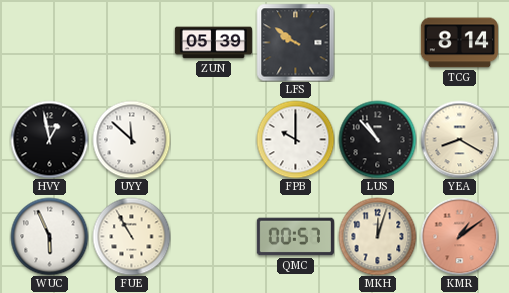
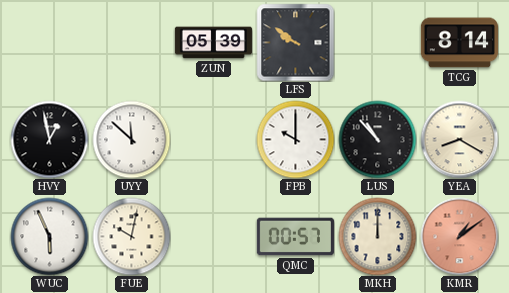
FUE: 10:55 -> 10:02
MKH: 12:03 -> 12:00
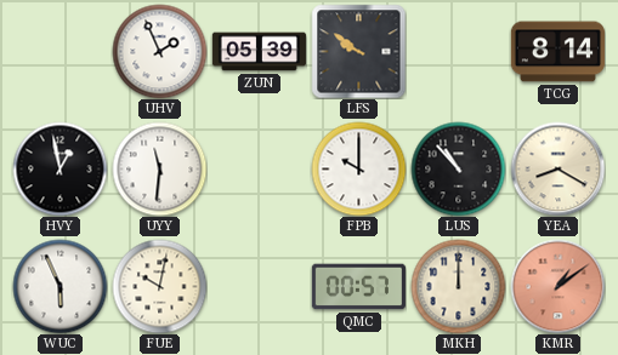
UHV: none -> 1:56
UYY: 11:52 -> 11:31
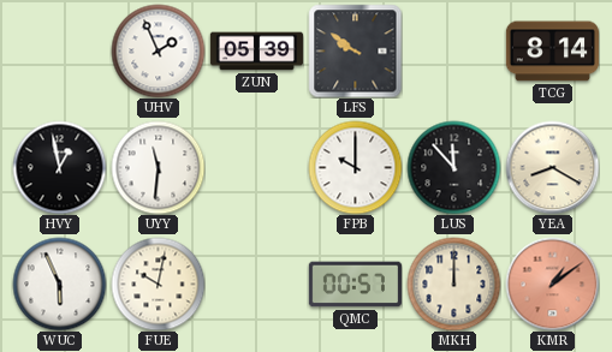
LUS: 10:53 -> 11:53
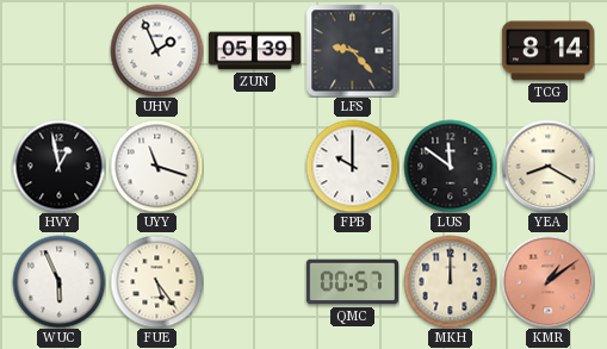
LFS: 9:51 -> 9:23
UYY: 11:31 -> 11:18
LUS: 11:53 -> 11:51
FUE: 10:02 -> 5:24
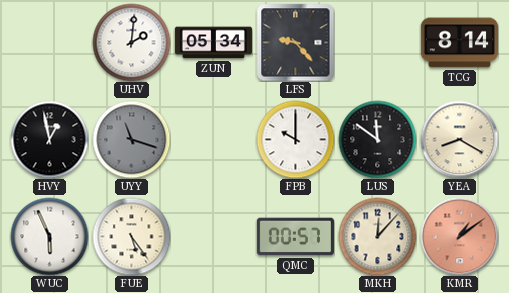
UHV: 1:56 -> 2:01
ZUN: 05:39 -> 05:34
UYY dial: white -> grey
MKH: 12:00 -> 12:07
